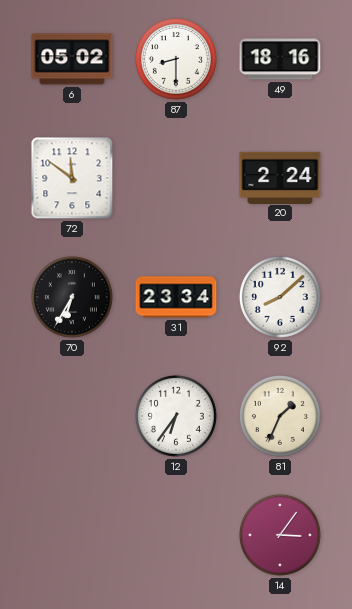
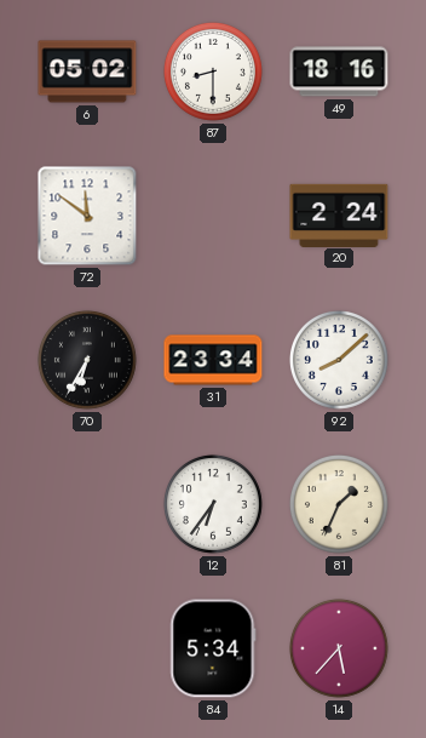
84: none -> 5:34
14: 3:06 -> 5:37
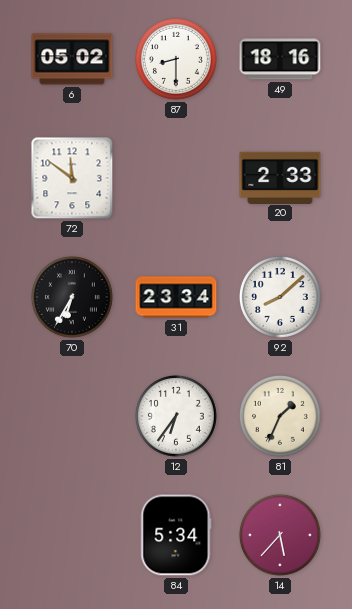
20: 2:24 -> 2:33
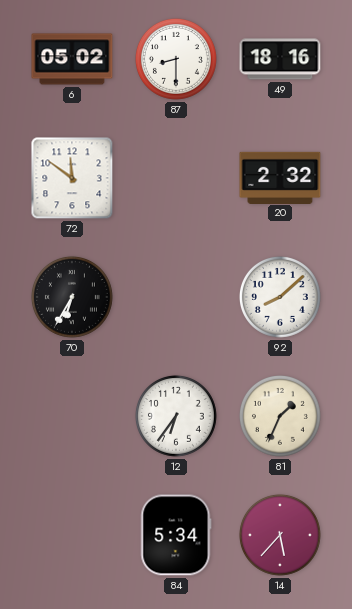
20: 2:33 -> 2:32
31: 23:34 -> none
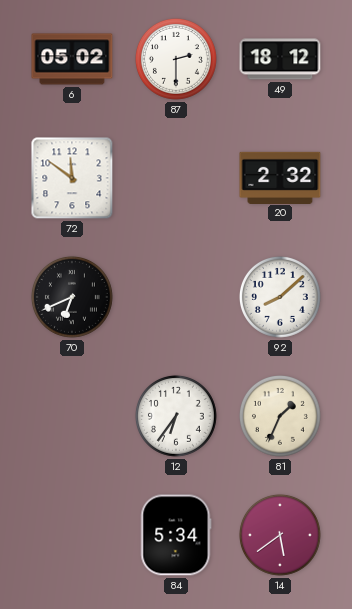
87: 8:30 -> 2:30
49: 18:16 -> 18:12
70: 6:35 -> 6:41
14: 5:37 -> 5:39
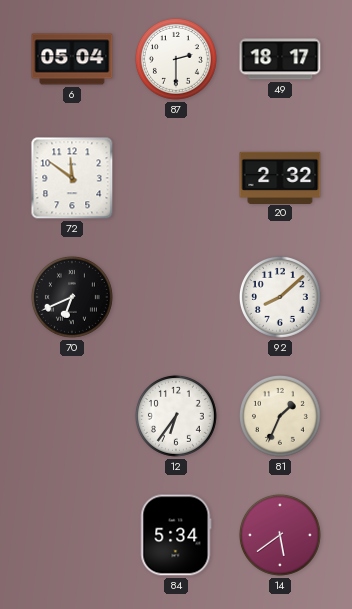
6: 05:02 -> 05:04
49: 18:12 -> 18:17
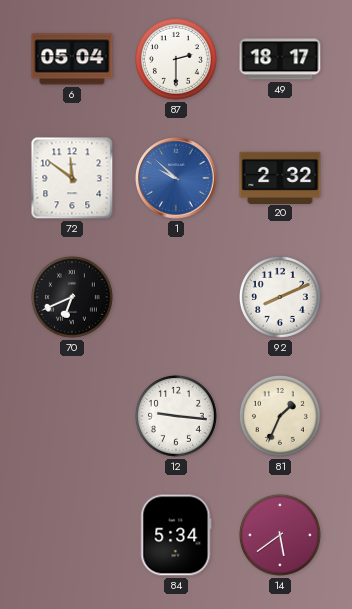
1: none -> 9:52
92: 8:08 -> 8:11
12: 6:36 -> 9:16
